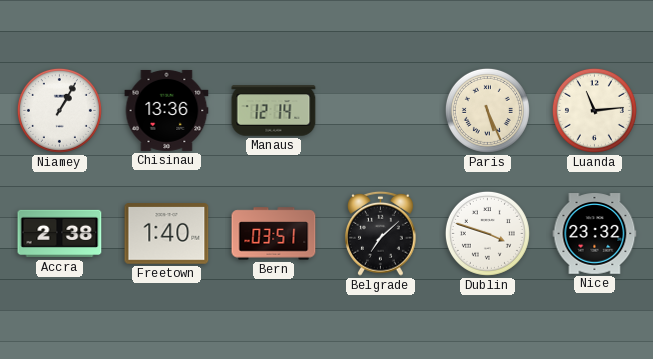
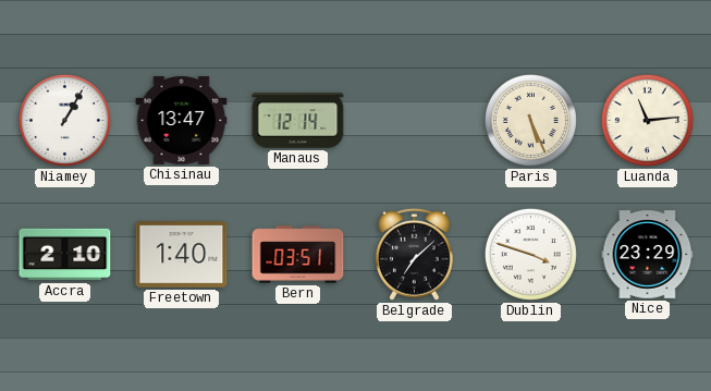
Chisinau: 13:36 -> 13:47
Accra: 2:38 -> 2:10
Nice: 23:32 -> 23:29
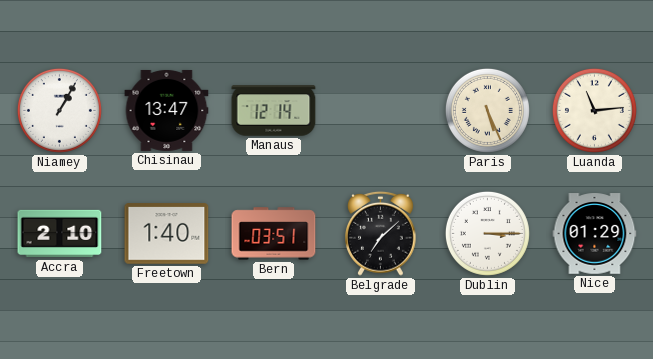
Dublin: 3:48 -> 3:15
Nice: 23:29 -> 01:29
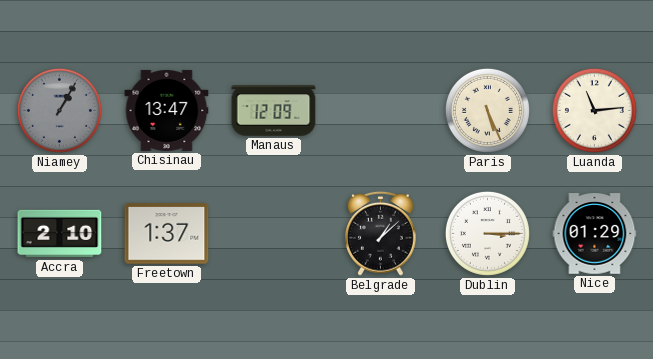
Niamey dial: white -> grey
Manaus: 12:14 -> 12:09
Freetown: 1:40 -> 1:37
Bern: 03:51 -> none
Belgrade: 7:08 -> 1:08
